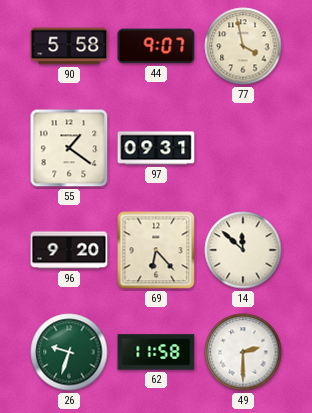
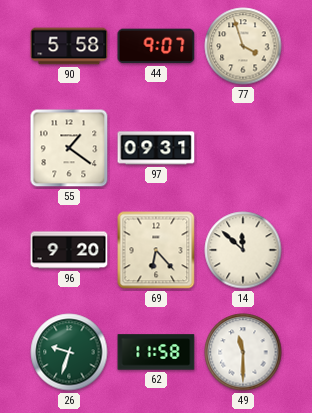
77: 3:58 -> 3:57
49: 2:30 -> 11:30
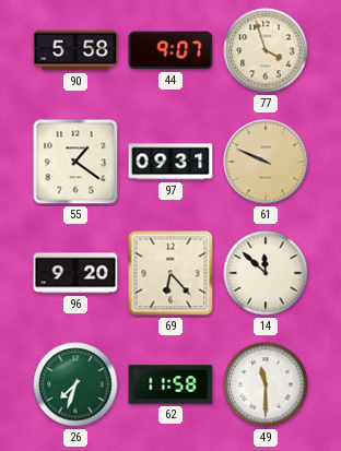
61: none -> 9:49
26: 9:33 -> 7:33
